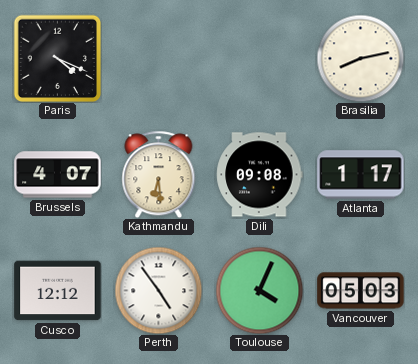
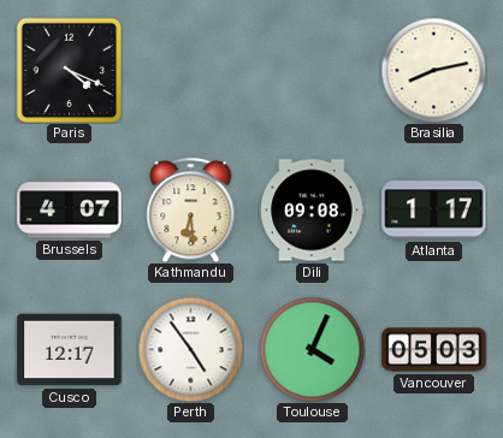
Cusco: 12:12 -> 12:17
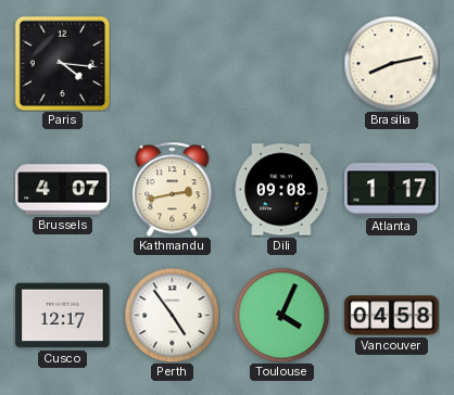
Paris: 4:19 -> 4:16
Kathmandu: 6:29 -> 2:43
Vancouver: 05:03 -> 04:58
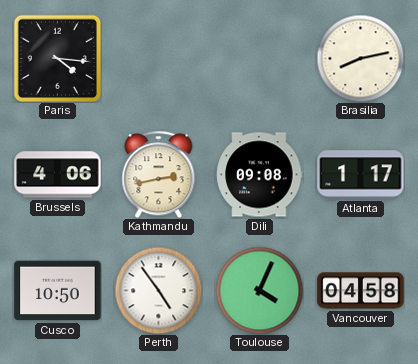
Brussels: 4:07 -> 4:06
Cusco: 12:17 -> 10:50
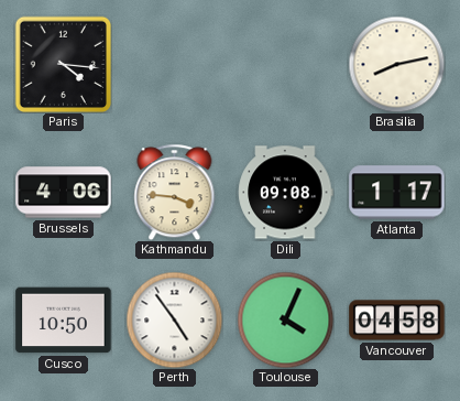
Kathmandu: 2:43 -> 3:46
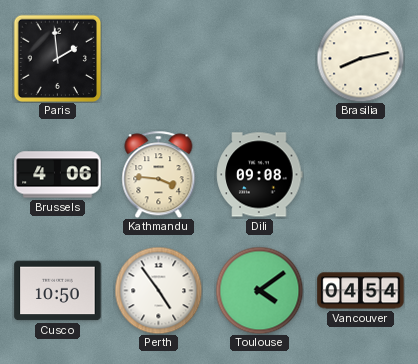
Paris: 4:16 -> 1:59
Atlanta: 1:17 -> none
Toulouse: 4:04 -> 4:09
Vancouver: 04:58 -> 04:54
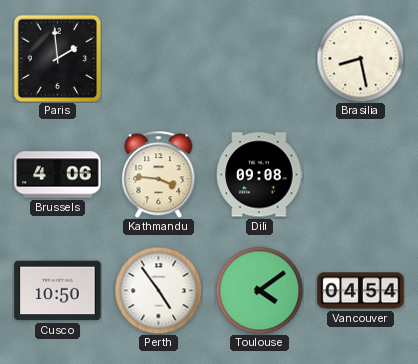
Brasilia: 8:13 -> 8:28
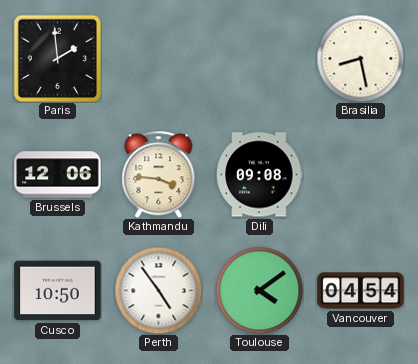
Brussels: 4:06 -> 12:06
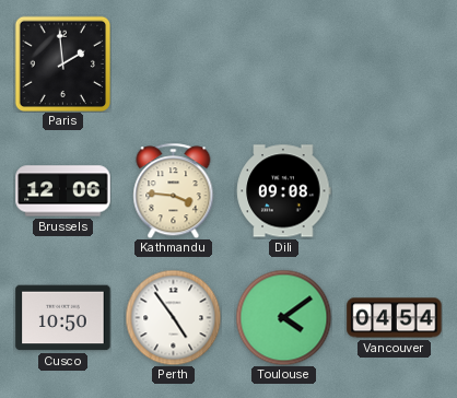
Brasilia: 8:28 -> none
